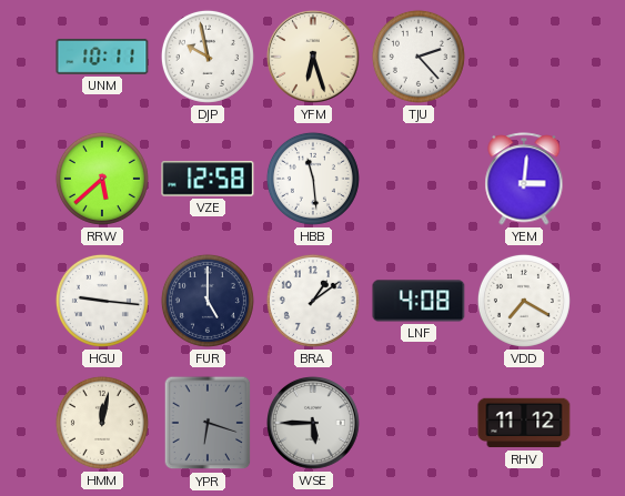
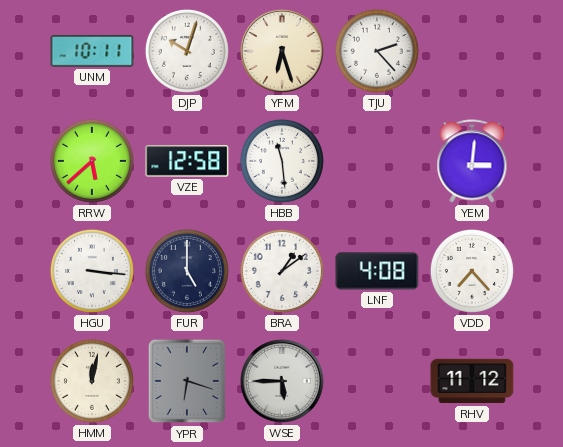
DJP: 9:58 -> 10:03
HGU: 9:16 -> 3:16
VDD: 7:20 -> 7:23
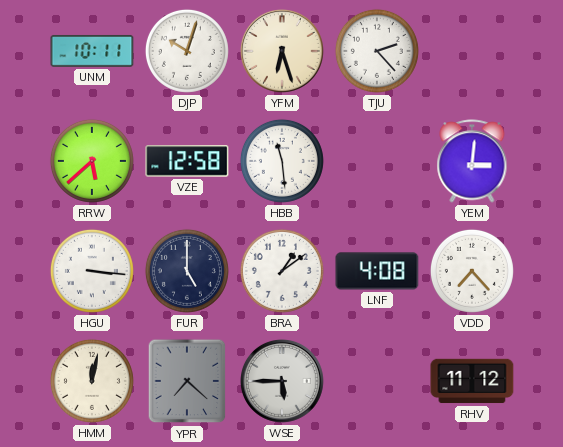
YPR: 6:18 -> 7:22
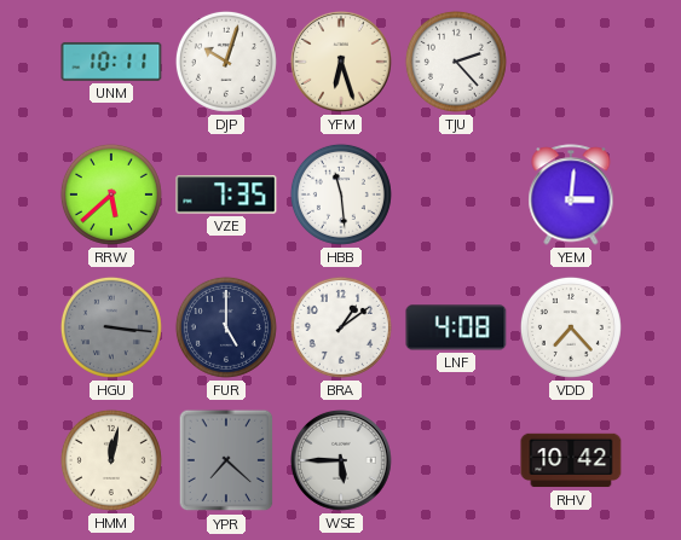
VZE: 12:58 -> 7:35
HGU dial: white -> grey
RHV: 11:12 -> 10:42
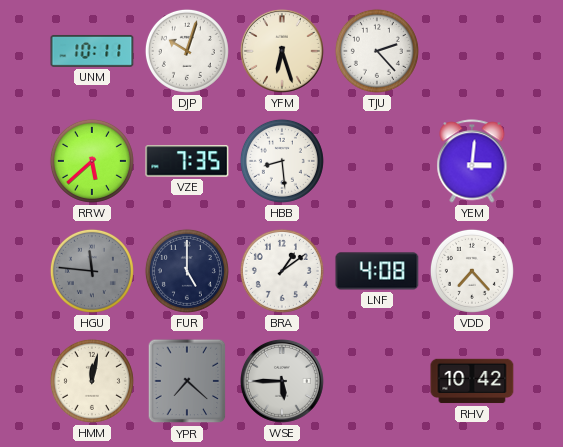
HBB: 11:29 -> 8:29
HGU: 3:16 -> 11:46
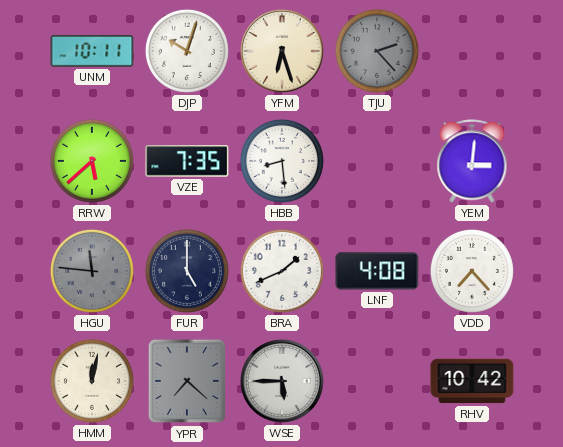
TJU dial: white -> grey
BRA: 1:09 -> 1:41
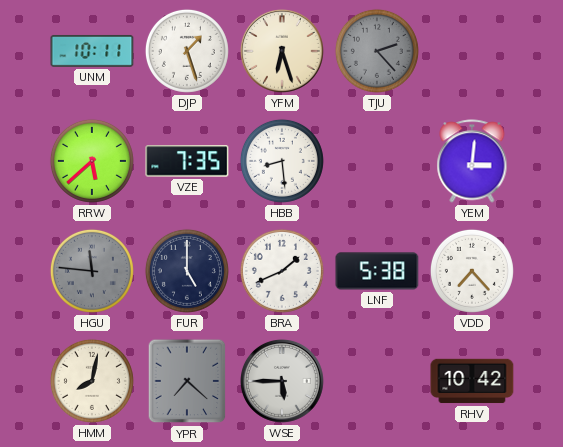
DJP: 10:03 -> 1:27
LNF: 4:08 -> 5:38
HMM: 12:02 -> 8:02
